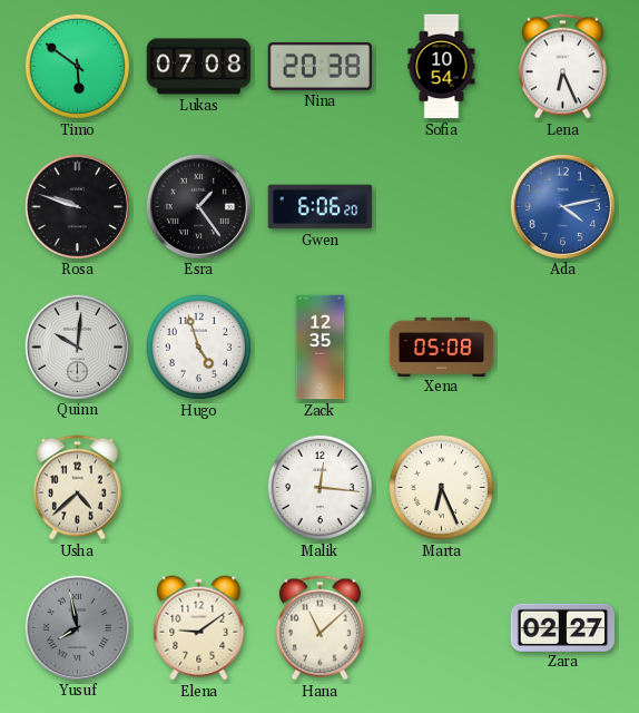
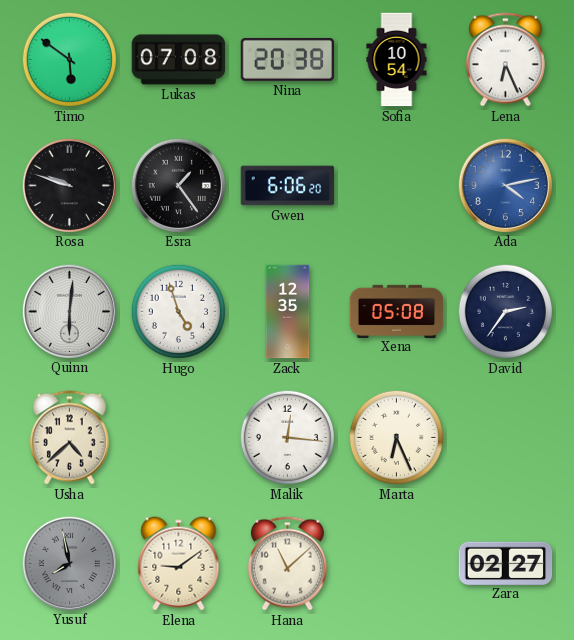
Quinn: 10:01 -> 6:01
David: none -> 2:36
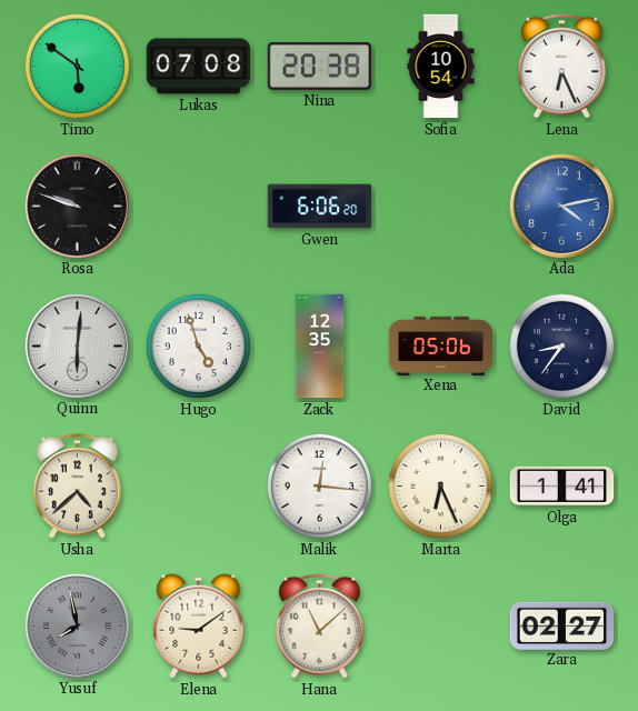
Esra: 1:24 -> none
Xena: 05:08 -> 05:06
David: 2:36 -> 8:36
Olga: none -> 1:41
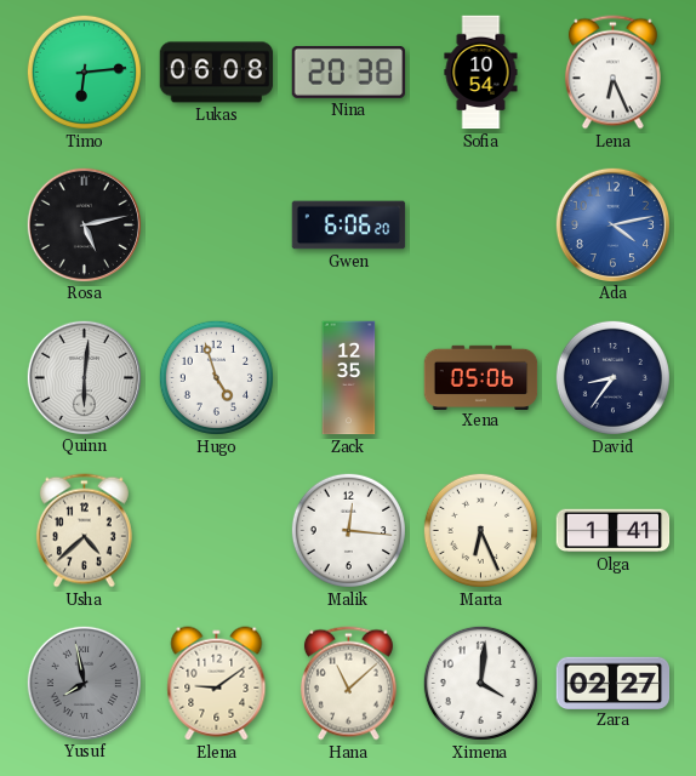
Timo: 5:51 -> 6:14
Lukas: 07:08 -> 06:08
Rosa: 9:48 -> 5:13
Ximena: none -> 4:01
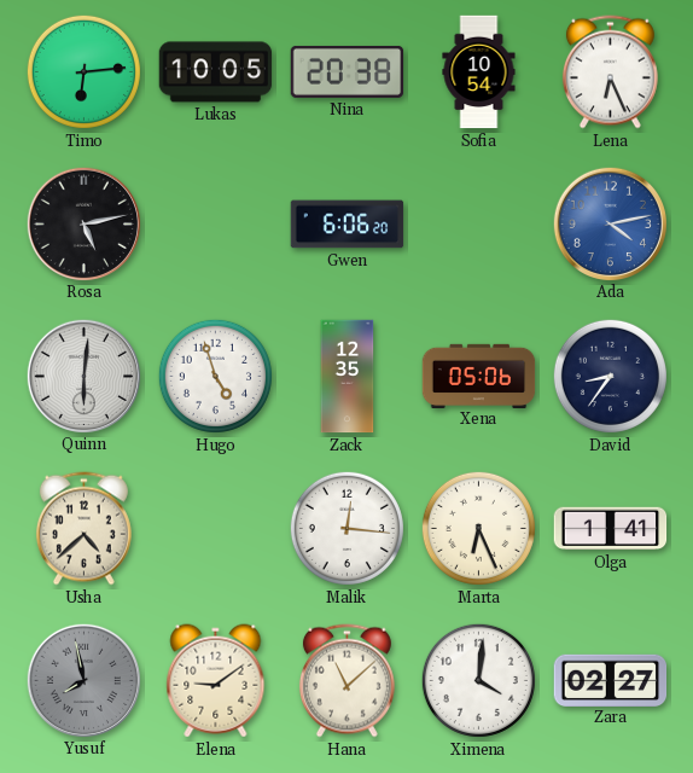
Lukas: 06:08 -> 10:05
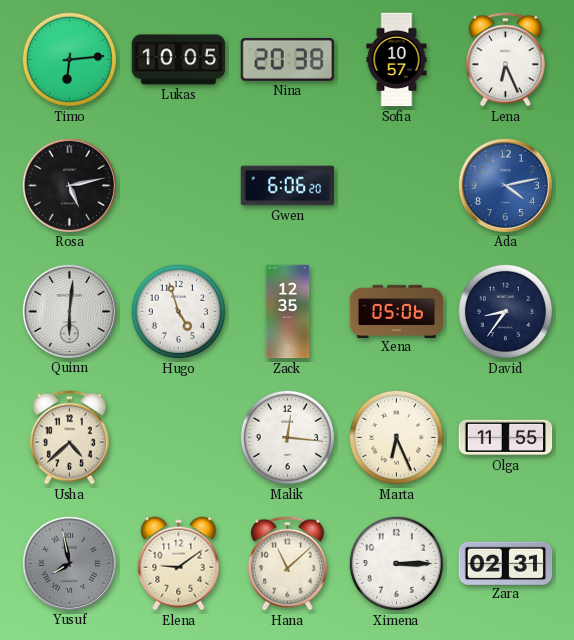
Sofia: 10:54 -> 10:57
Olga: 1:41 -> 11:55
Ximena: 4:01 -> 3:15
Zara: 02:27 -> 02:31
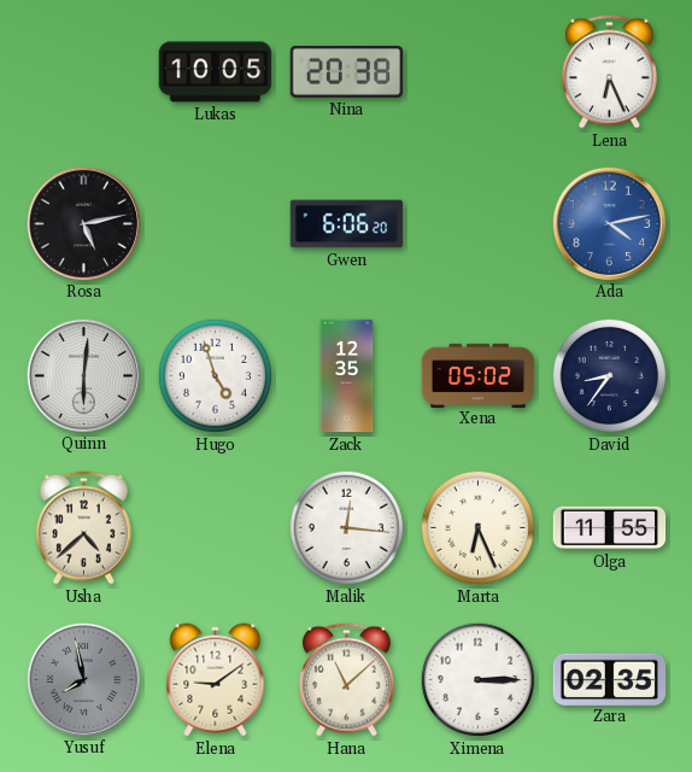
Timo: 6:14 -> none
Sofia: 10:57 -> none
Xena: 05:06 -> 05:02
Zara: 02:31 -> 02:35
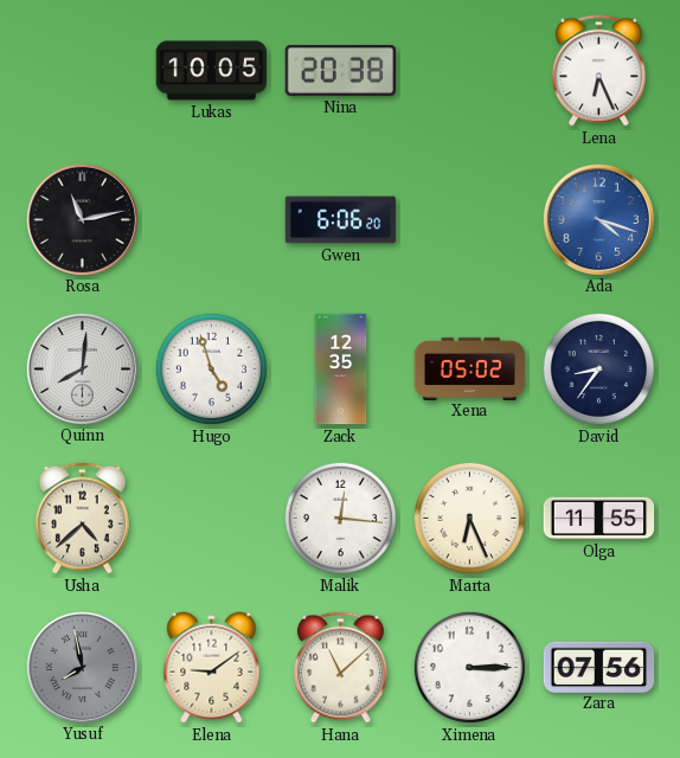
Rosa: 5:13 -> 11:13
Ada: 4:13 -> 4:18
Quinn: 6:01 -> 8:01
Zara: 02:35 -> 07:56
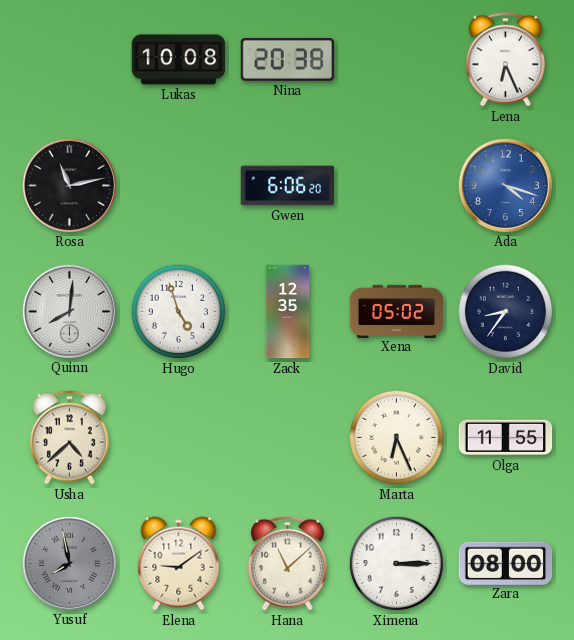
Lukas: 10:05 -> 10:08
Malik: 12:16 -> none
Zara: 07:56 -> 08:00
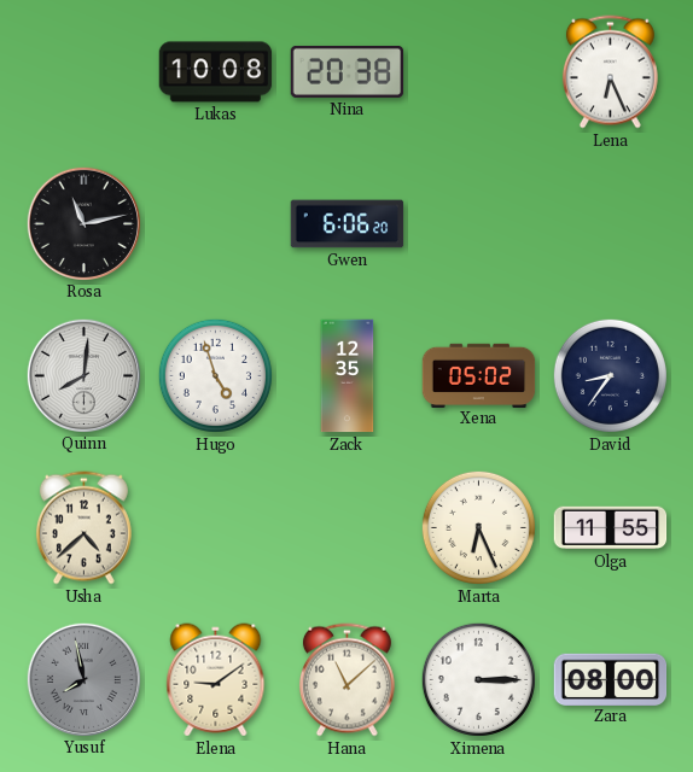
Ada: 4:18 -> none
